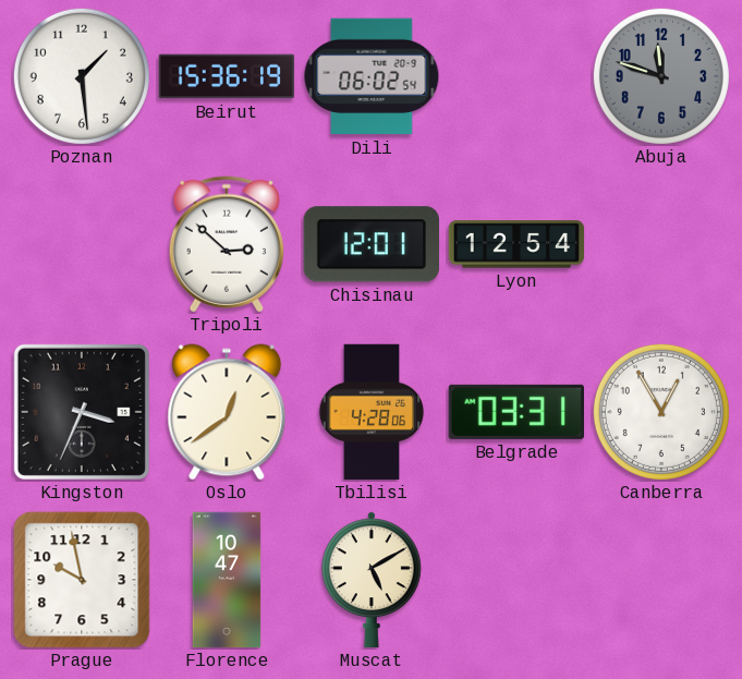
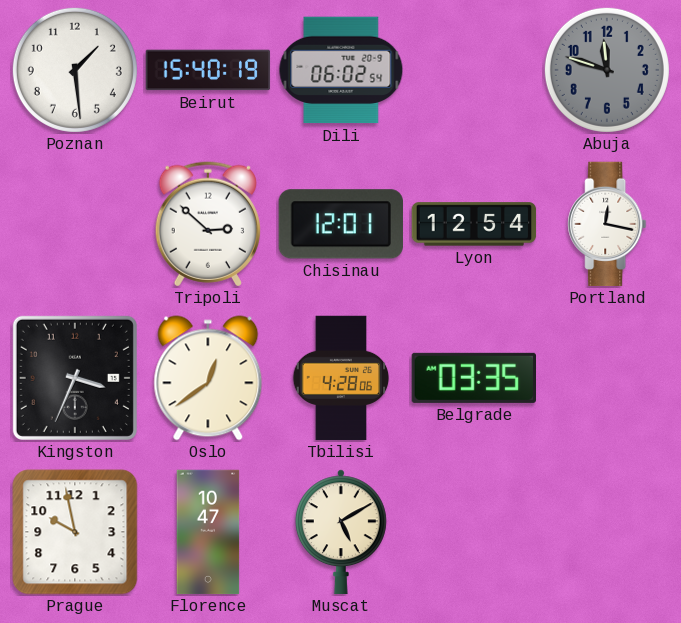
Beirut: 15:36 -> 15:40
Portland: none -> 12:17
Belgrade: 03:31 -> 03:35
Canberra: 12:55 -> none
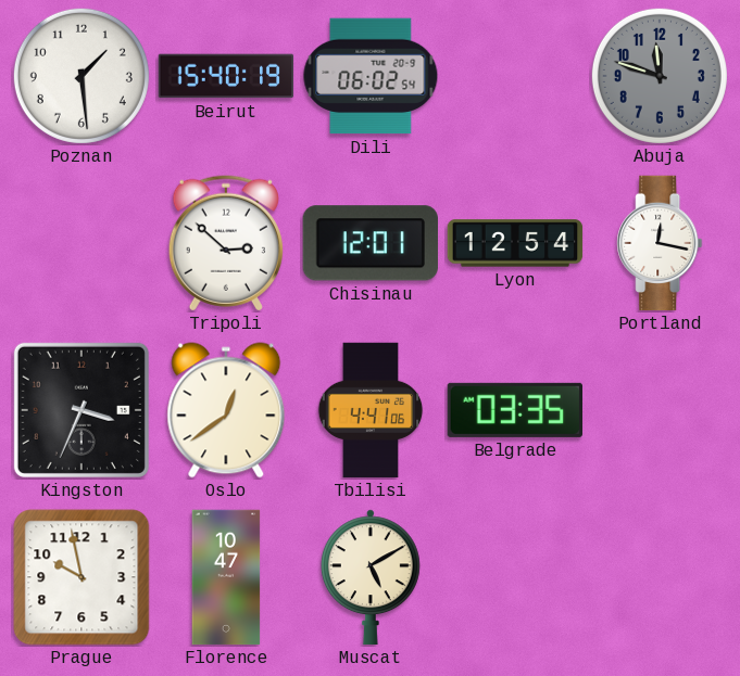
Tbilisi: 4:28 -> 4:41
